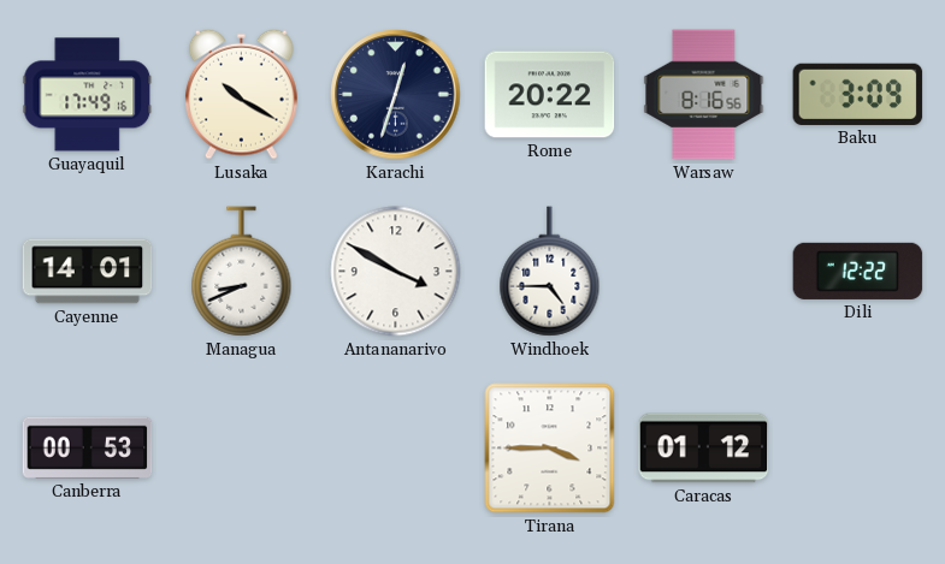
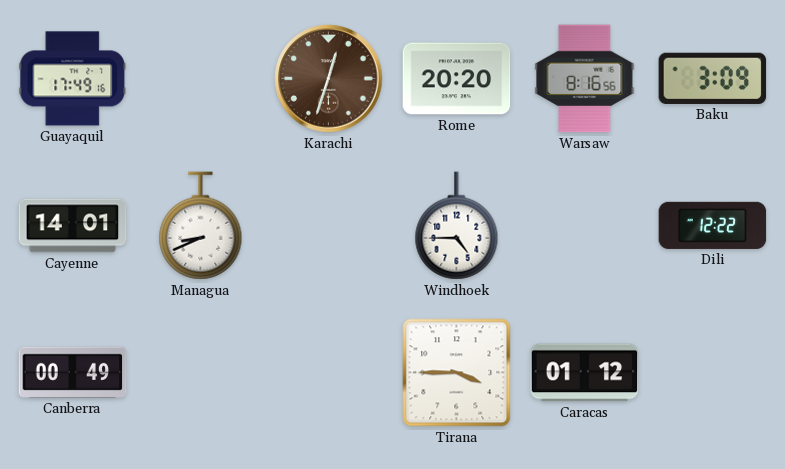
Lusaka: 10:20 -> none
Karachi dial: navy -> brown
Rome: 20:22 -> 20:20
Antananarivo: 3:50 -> none
Canberra: 00:53 -> 00:49
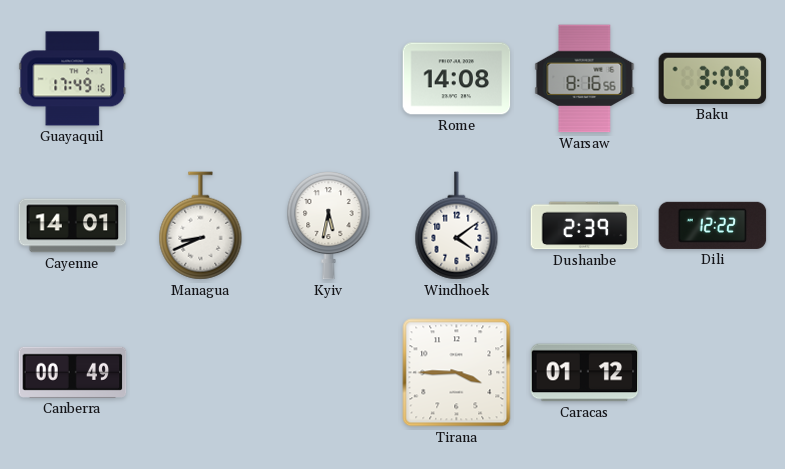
Karachi: 12:33 -> none
Rome: 20:20 -> 14:08
Kyiv: none -> 5:32
Windhoek: 4:45 -> 4:09
Dushanbe: none -> 2:39
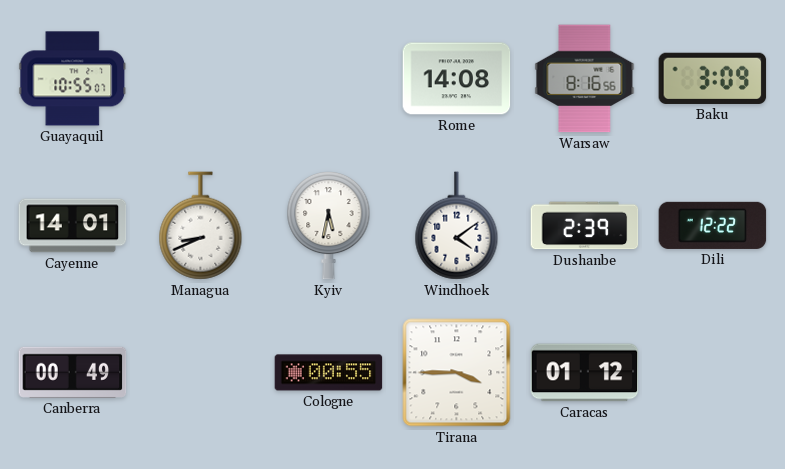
Guayaquil: 17:49 -> 10:55
Cologne: none -> 00:55
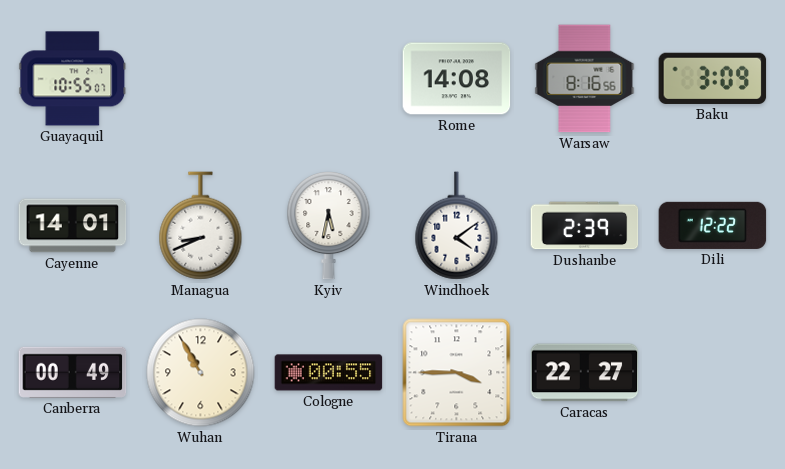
Wuhan: none -> 10:55
Caracas: 01:12 -> 22:27
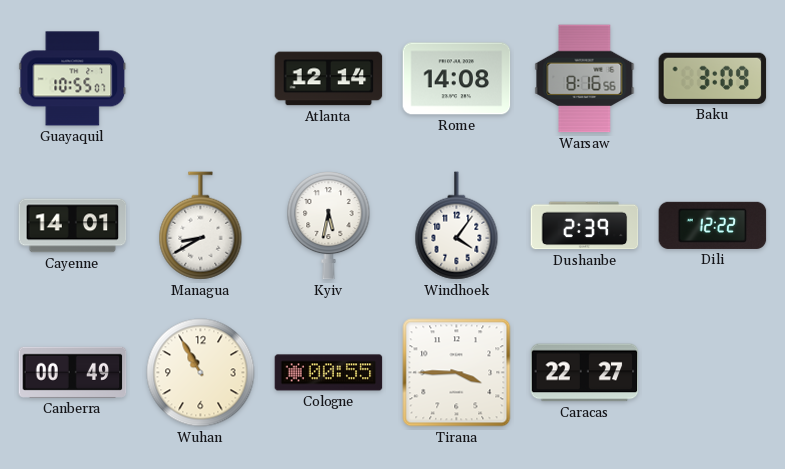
Atlanta: none -> 12:14
Managua: 8:41 -> 8:40
Windhoek: 4:09 -> 4:06
